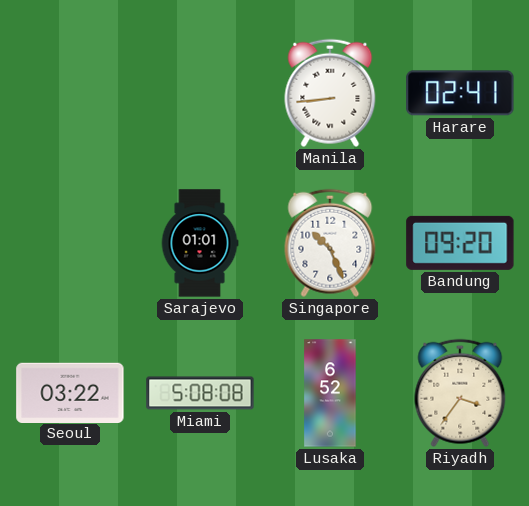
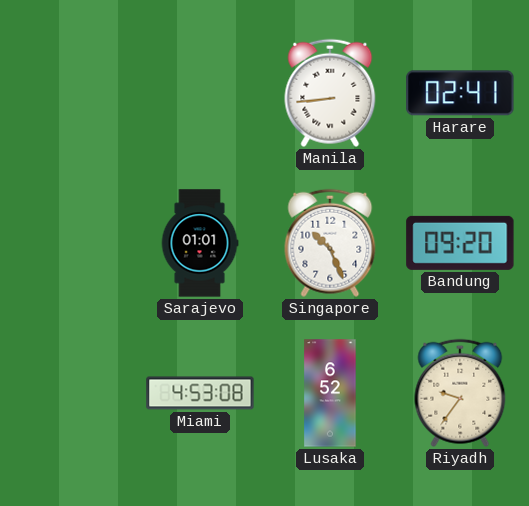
Seoul: 03:22 -> none
Miami: 5:08 -> 4:53
Riyadh: 3:36 -> 9:36
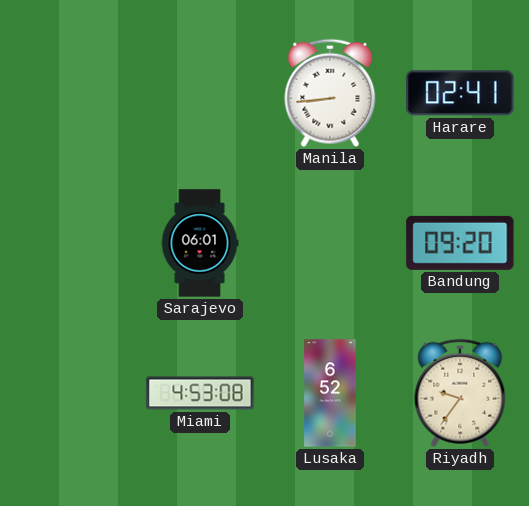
Sarajevo: 01:01 -> 06:01
Singapore: 10:26 -> none
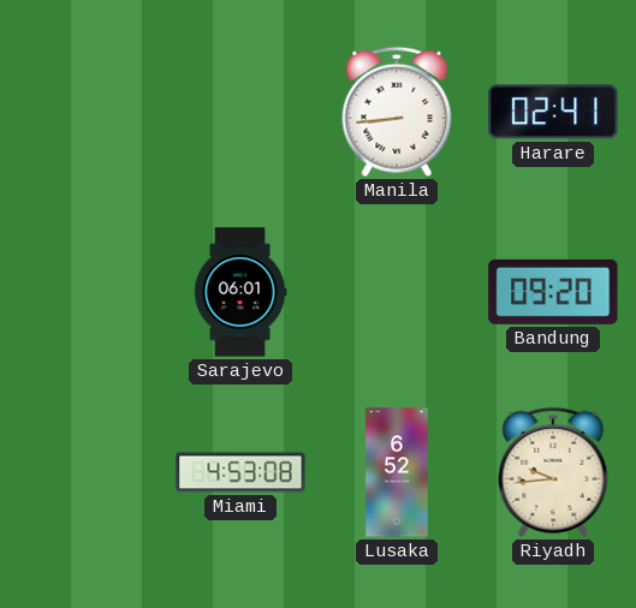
Riyadh: 9:36 -> 9:44
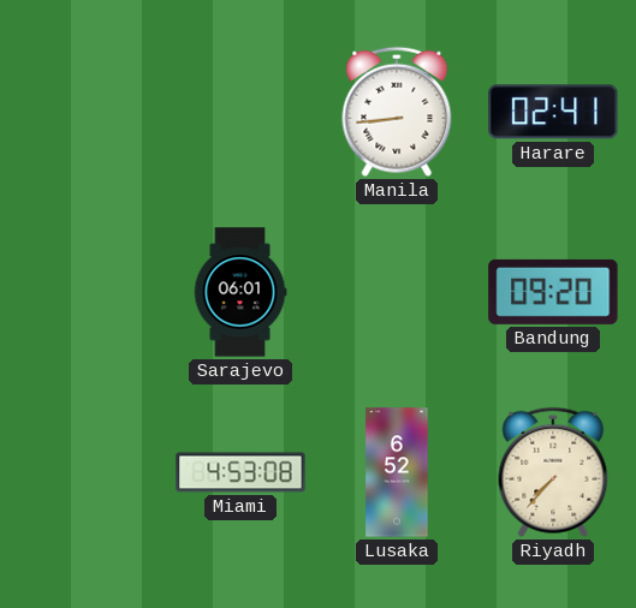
Riyadh: 9:44 -> 7:37
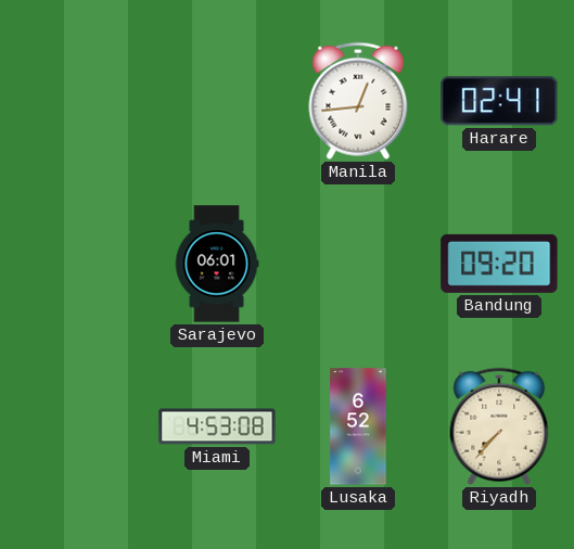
Manila: 8:44 -> 12:44
